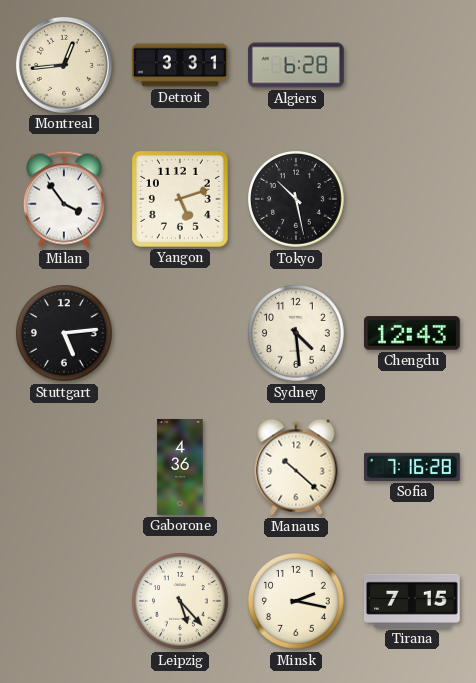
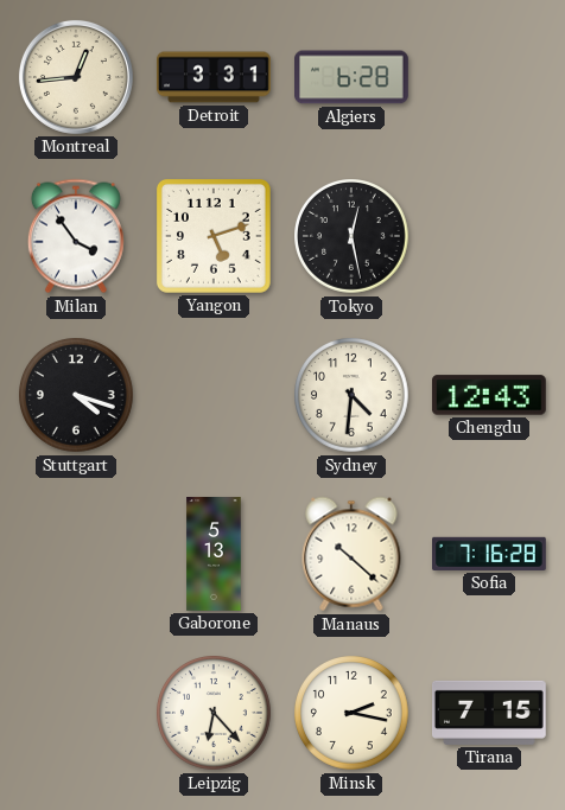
Tokyo: 10:28 -> 12:28
Stuttgart: 5:14 -> 4:18
Sydney: 4:29 -> 4:31
Gaborone: 4:36 -> 5:13
Leipzig: 5:23 -> 6:23
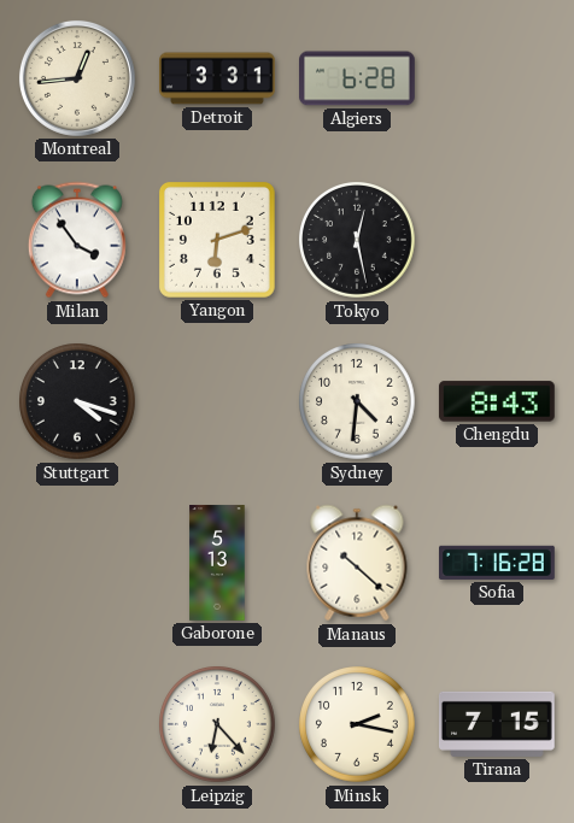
Yangon: 5:12 -> 6:12
Chengdu: 12:43 -> 8:43
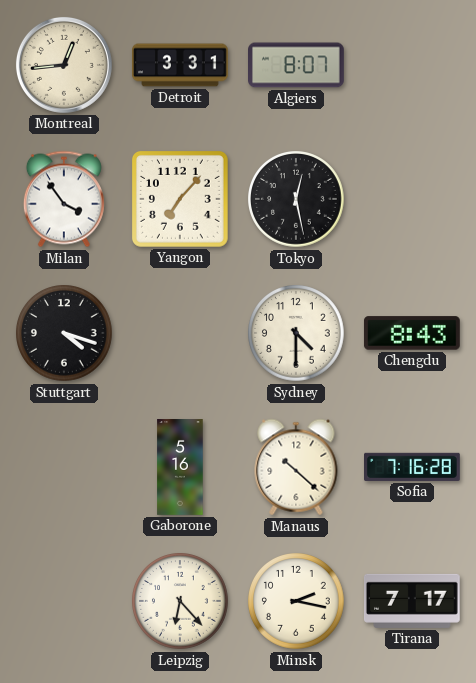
Algiers: 6:28 -> 8:07
Yangon: 6:12 -> 7:07
Sydney: 4:31 -> 4:30
Gaborone: 5:13 -> 5:16
Tirana: 7:15 -> 7:17
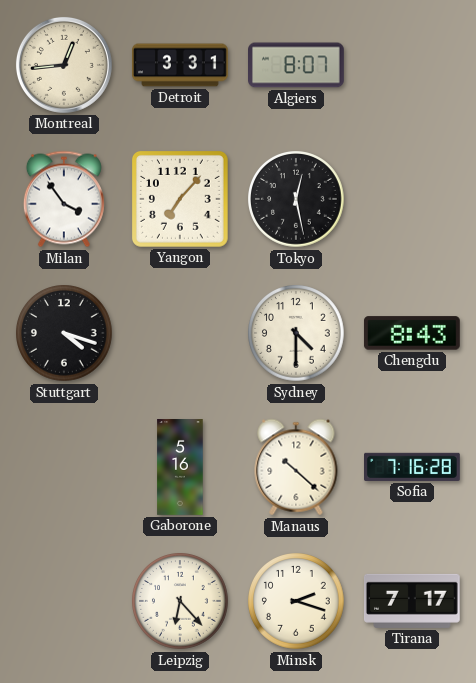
Minsk: 2:17 -> 2:18
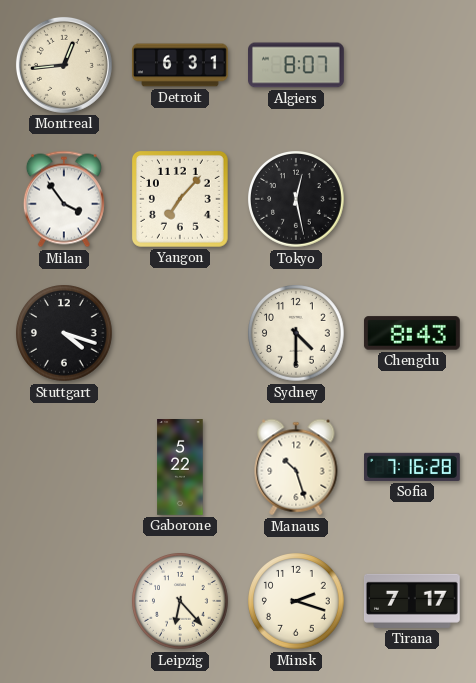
Detroit: 3:31 -> 6:31
Gaborone: 5:16 -> 5:22
Manaus: 10:22 -> 10:27
